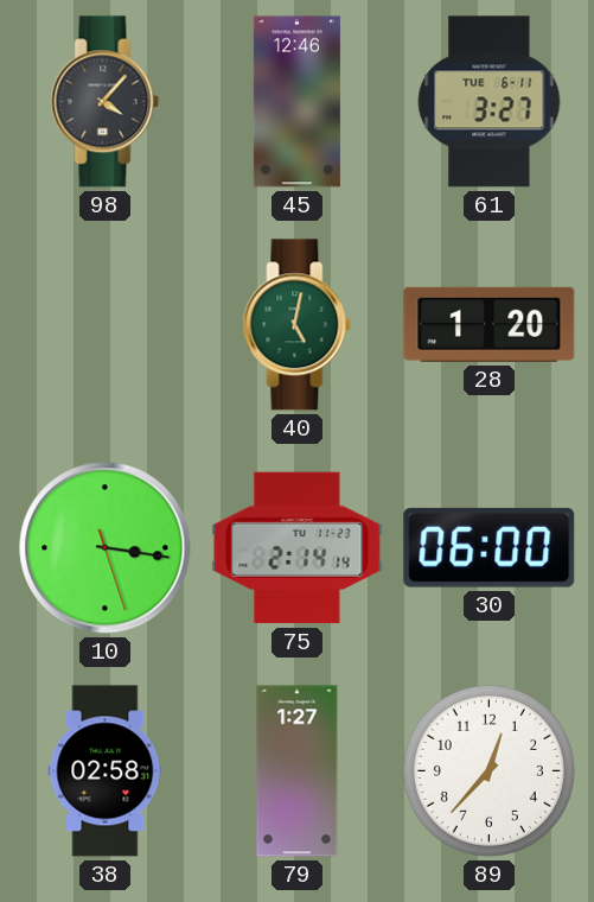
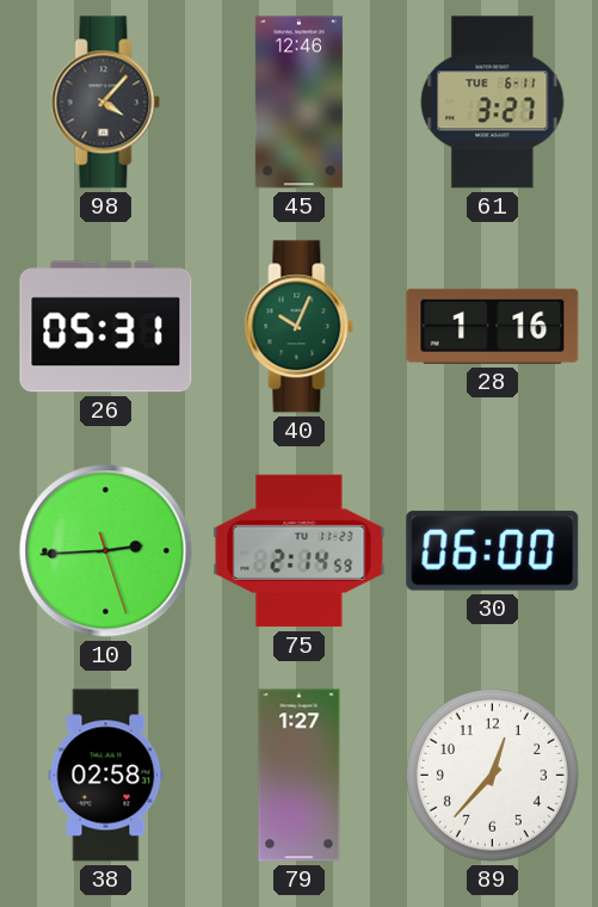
26: none -> 05:31
40: 5:02 -> 10:04
28: 1:20 -> 1:16
10: 3:16 -> 2:44
75: 2:14:14 -> 2:14:59
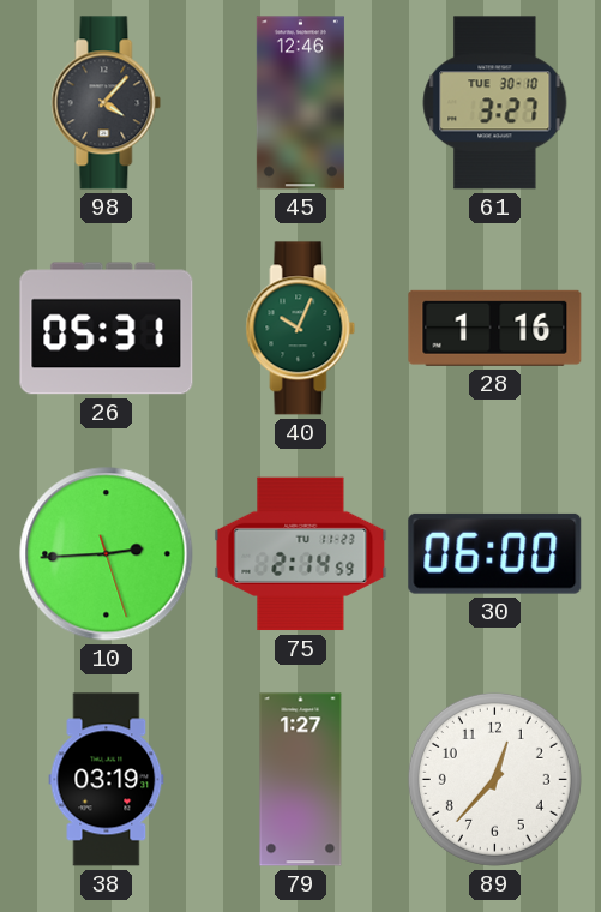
61 date: TUE 6-11 -> TUE 30-10
38: 02:58 -> 03:19
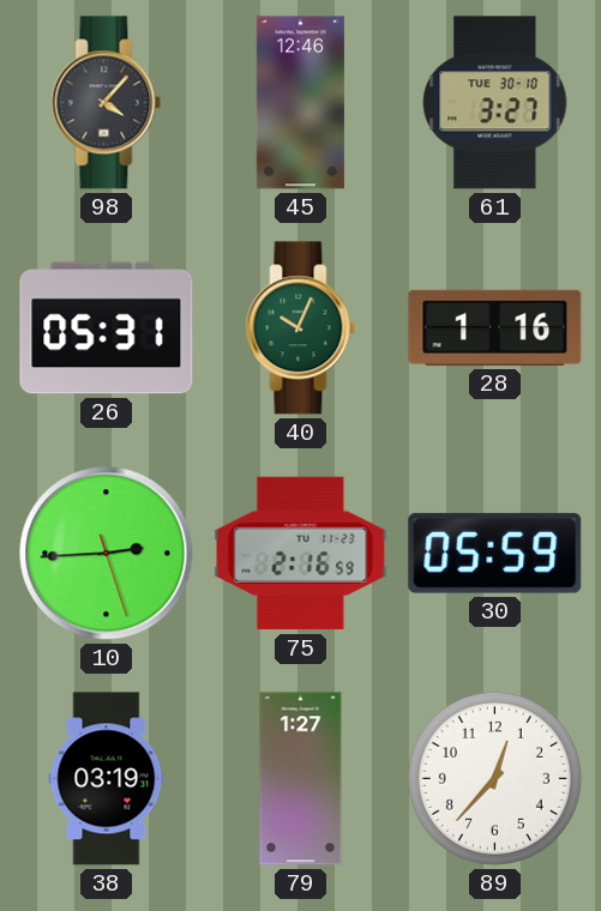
75: 2:14 -> 2:16
30: 06:00 -> 05:59
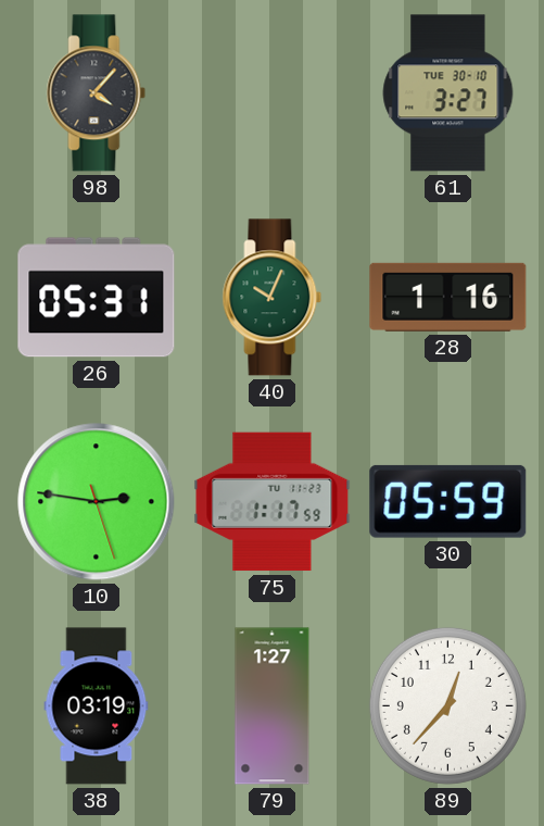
45: 12:46 -> none
10: 2:44 -> 2:46
75: 2:16 -> 1:17
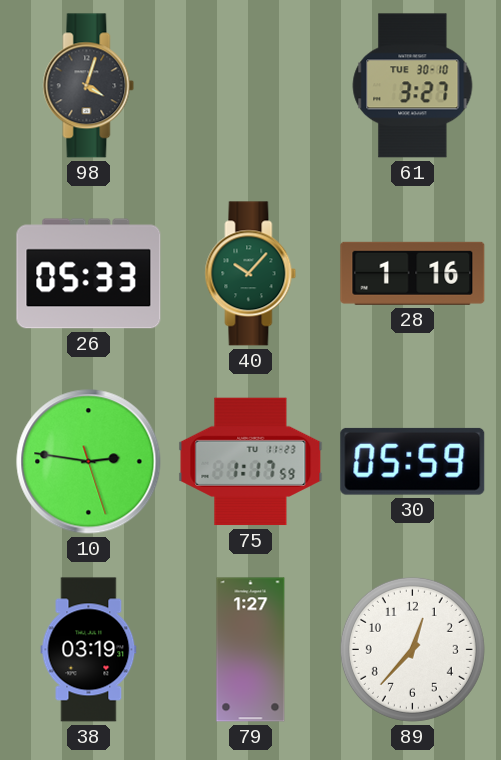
98: 4:07 -> 4:03
26: 05:31 -> 05:33
40: 10:04 -> 10:07
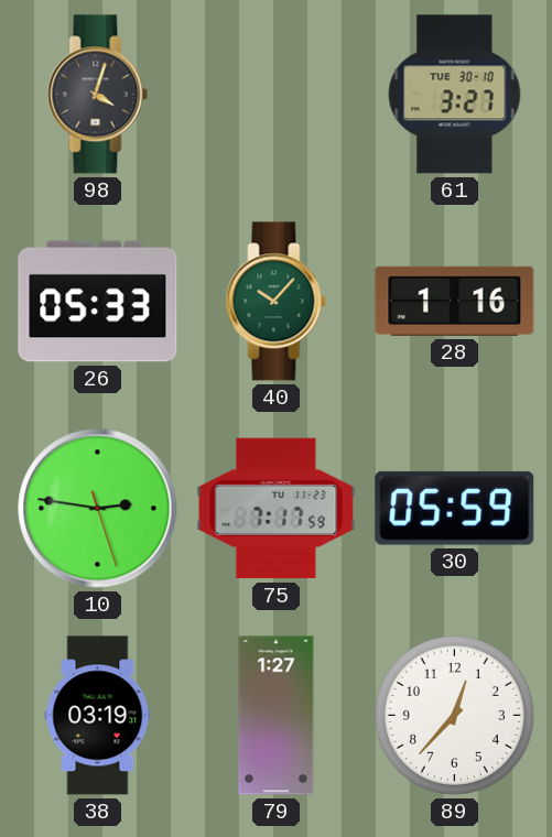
75: 1:17 -> 7:17
